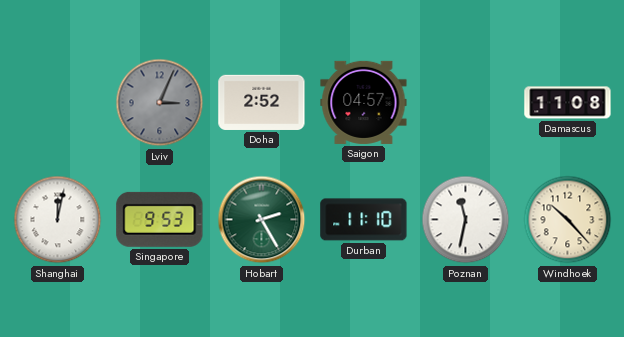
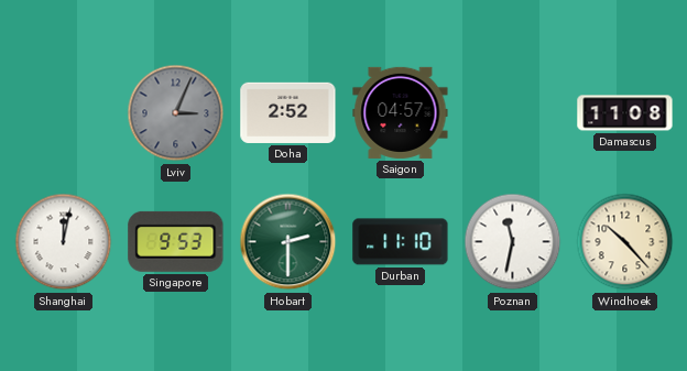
Hobart: 2:25 -> 2:30
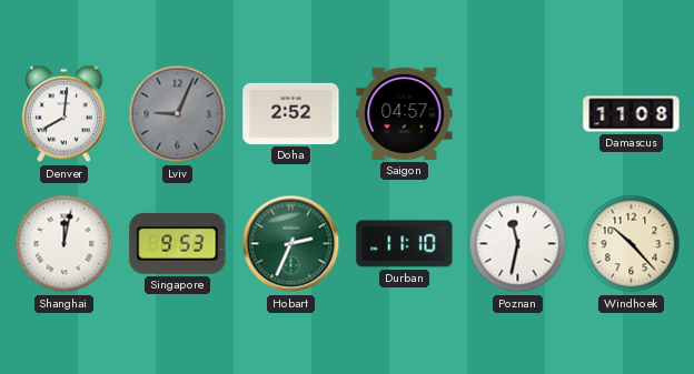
Denver: none -> 8:01
Lviv: 3:04 -> 9:04
Hobart: 2:30 -> 2:34
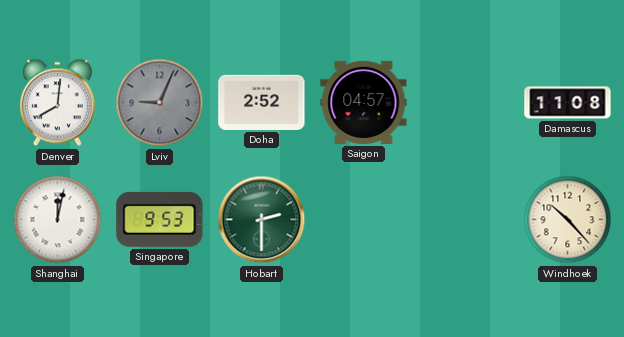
Hobart: 2:34 -> 2:30
Durban: 11:10 -> none
Poznan: 11:32 -> none
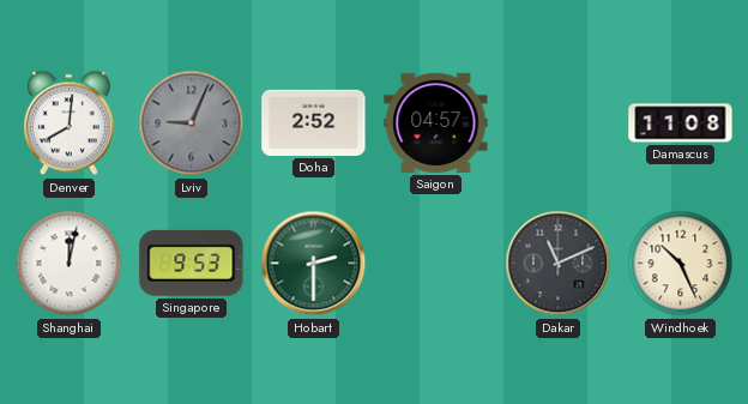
Dakar: none -> 11:11
Windhoek: 10:23 -> 10:26
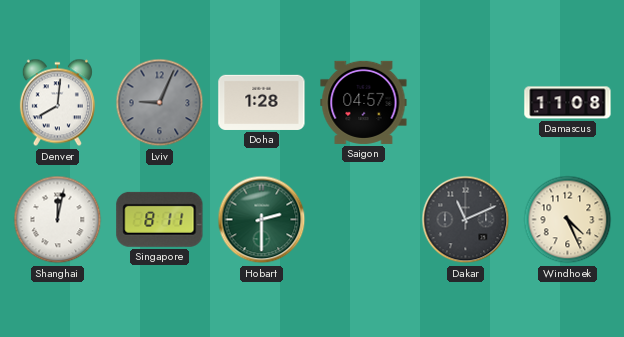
Doha: 2:52 -> 1:28
Singapore: 9:53 -> 8:11
Windhoek: 10:26 -> 4:26
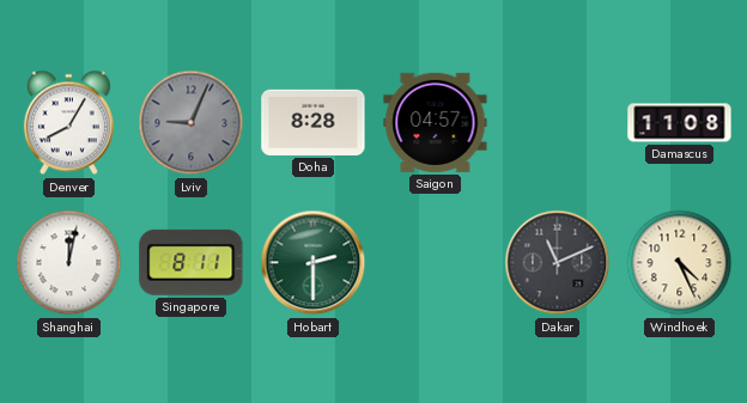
Denver: 8:01 -> 8:05
Doha: 1:28 -> 8:28
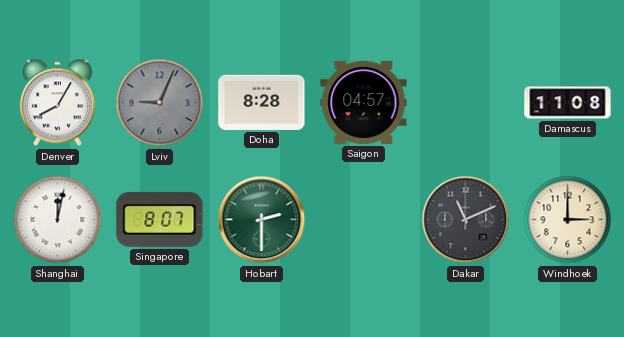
Singapore: 8:11 -> 8:07
Windhoek: 4:26 -> 3:00
